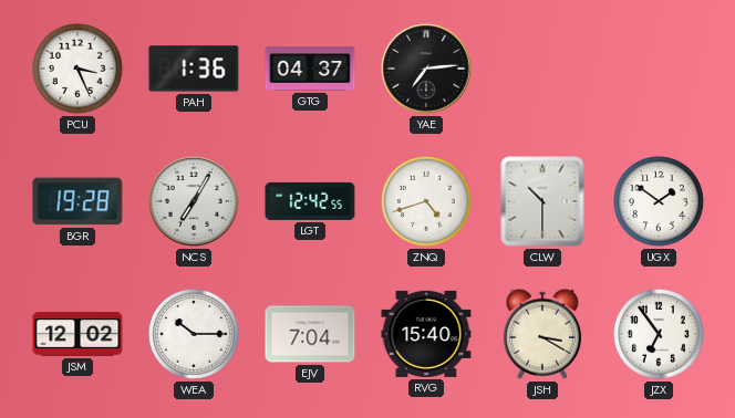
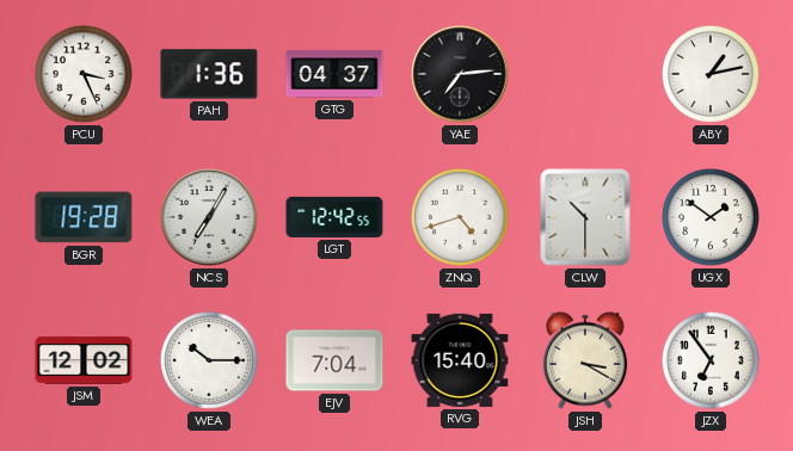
ABY: none -> 1:13
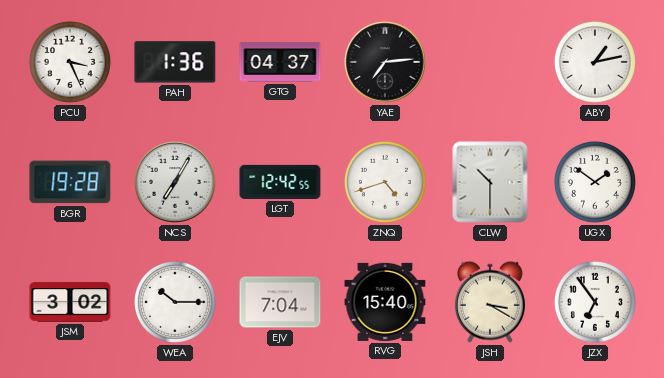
JSM: 12:02 -> 3:02
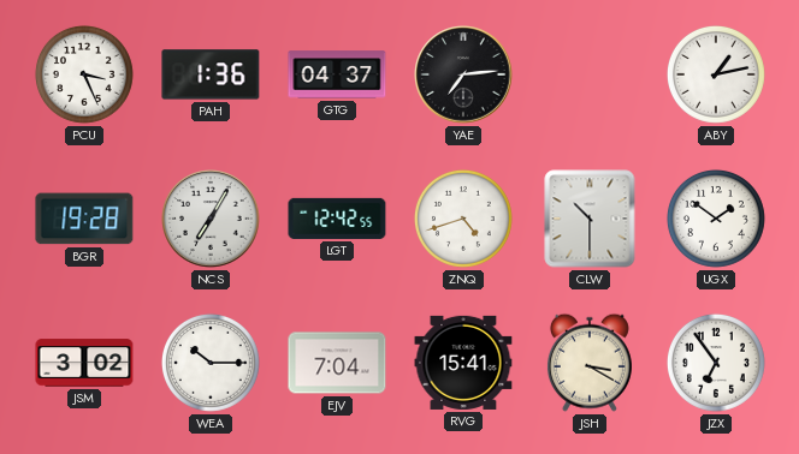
RVG: 15:40 -> 15:41
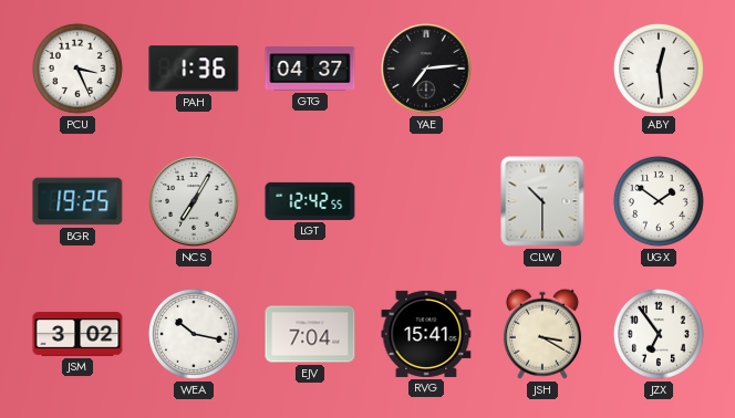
ABY: 1:13 -> 12:29
BGR: 19:28 -> 19:25
ZNQ: 4:42 -> none
WEA: 10:15 -> 10:17
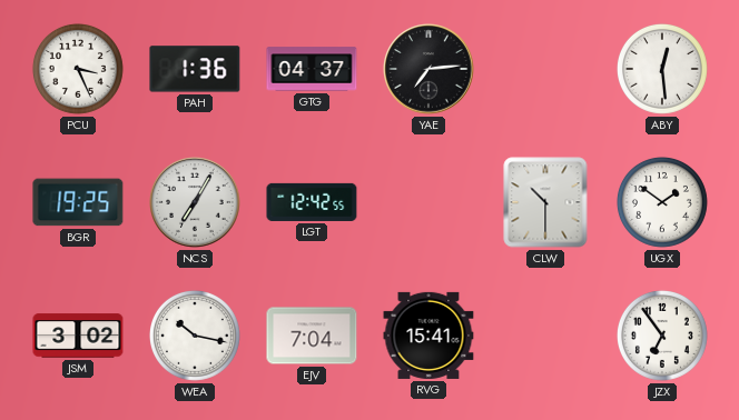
JSH: 3:20 -> none
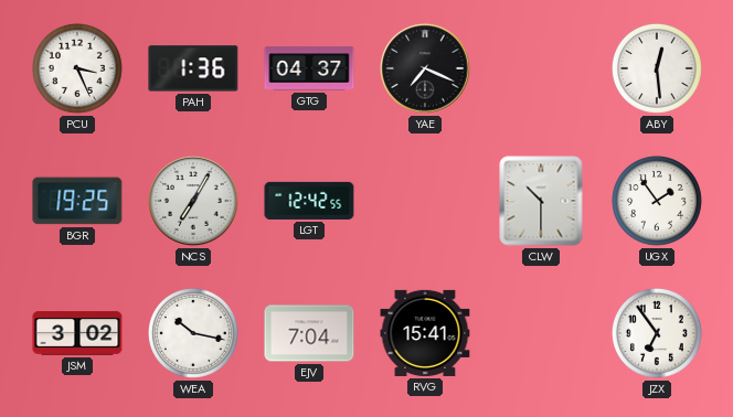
YAE: 7:14 -> 7:19
UGX: 1:51 -> 1:54
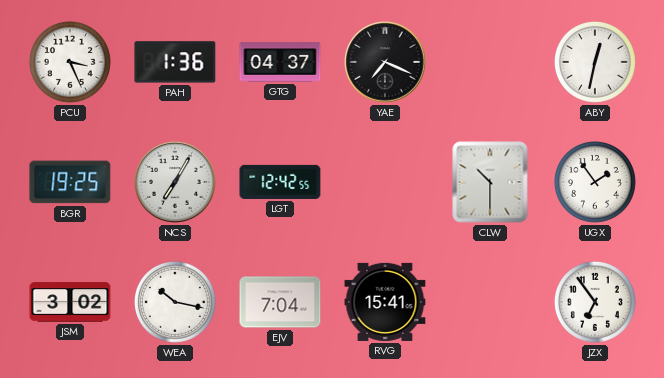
ABY: 12:29 -> 12:32
